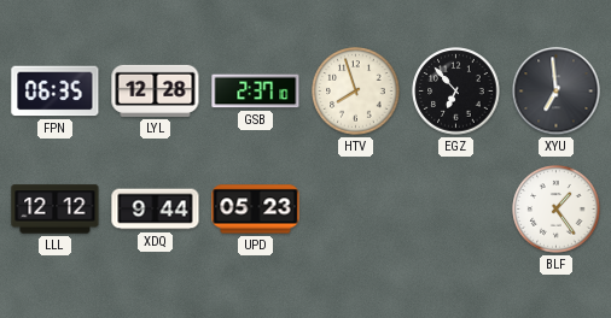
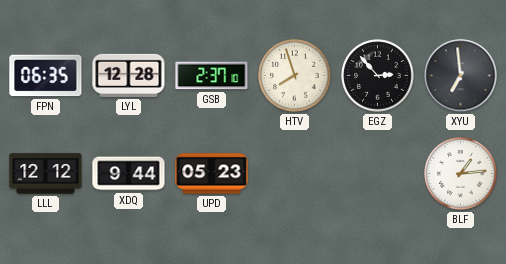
EGZ: 6:53 -> 2:53
BLF: 1:24 -> 1:14
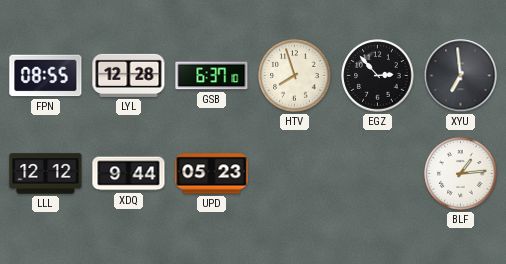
FPN: 06:35 -> 08:55
GSB: 2:37 -> 6:37
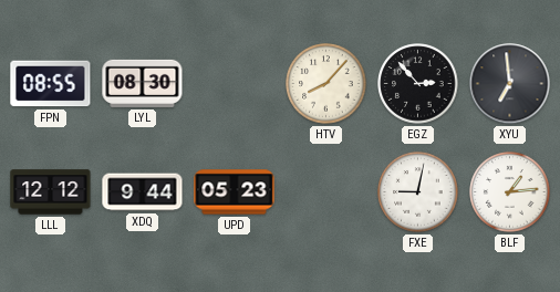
LYL: 12:28 -> 08:30
GSB: 6:37 -> none
HTV: 7:57 -> 8:07
FXE: none -> 9:02
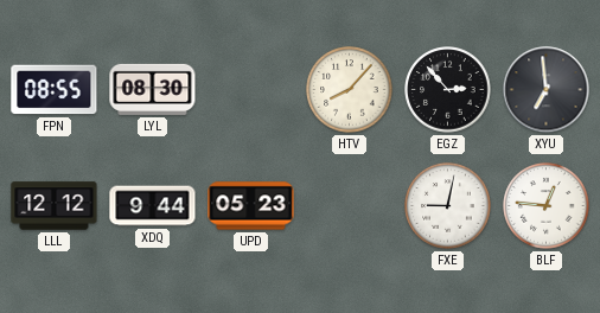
BLF: 1:14 -> 12:46
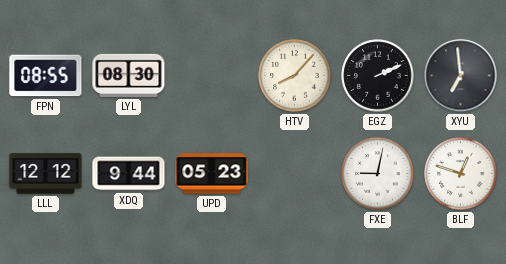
EGZ: 2:53 -> 2:11
BLF: 12:46 -> 12:48
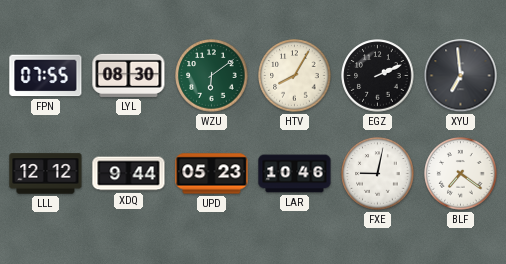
FPN: 08:55 -> 07:55
WZU: none -> 6:09
HTV: 8:07 -> 8:05
LAR: none -> 10:46
BLF: 12:48 -> 7:21
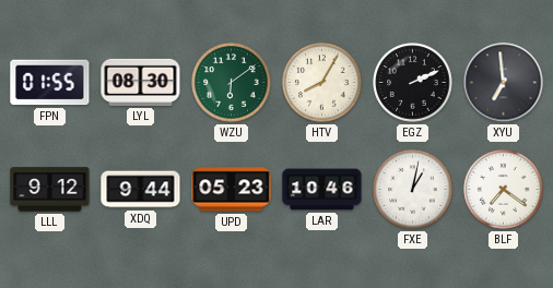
FPN: 07:55 -> 01:55
LLL: 12:12 -> 9:12
FXE: 9:02 -> 1:02
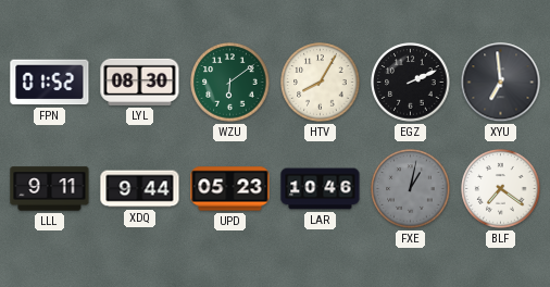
FPN: 01:55 -> 01:52
LLL: 9:12 -> 9:11
FXE dial: white -> grey
